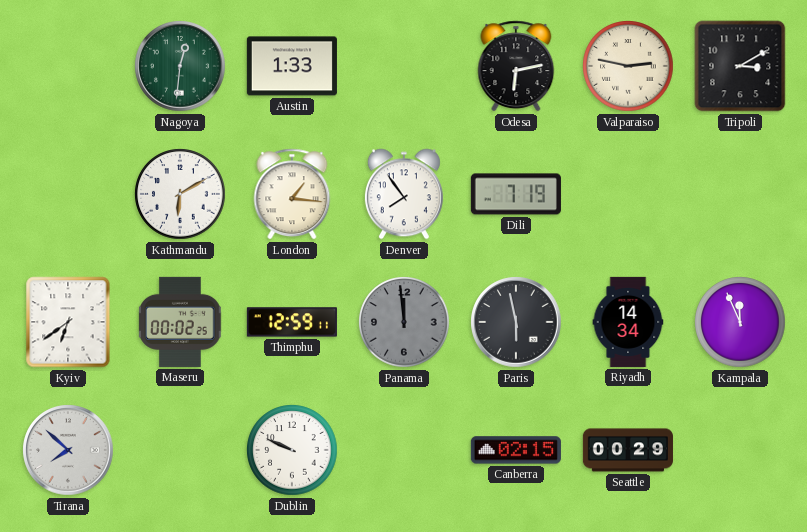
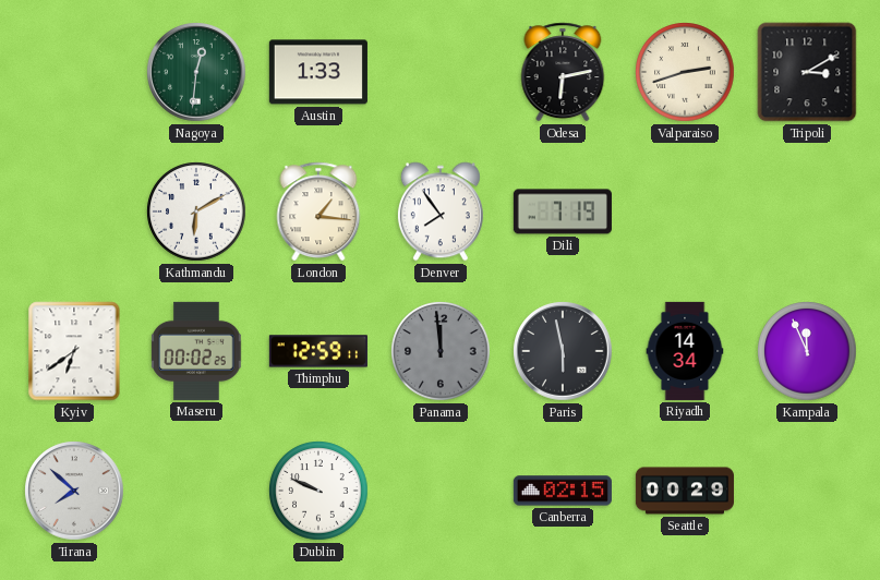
Valparaiso: 2:47 -> 2:42
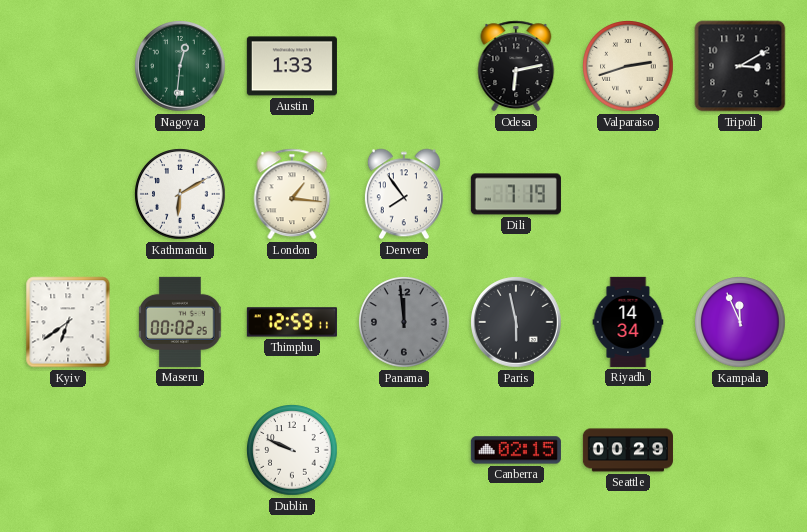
Tirana: 7:52 -> none
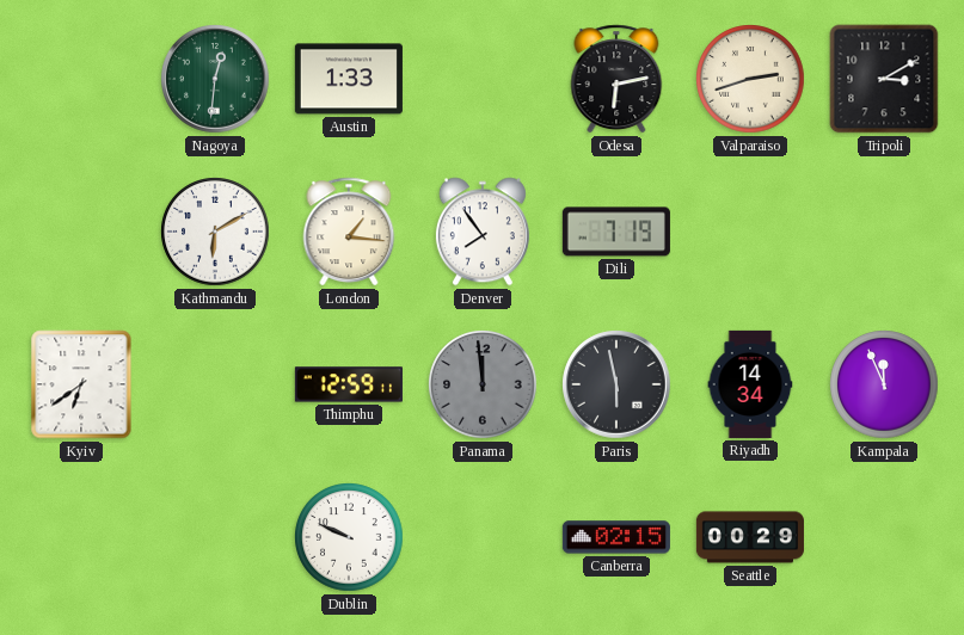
Maseru: 00:02 -> none
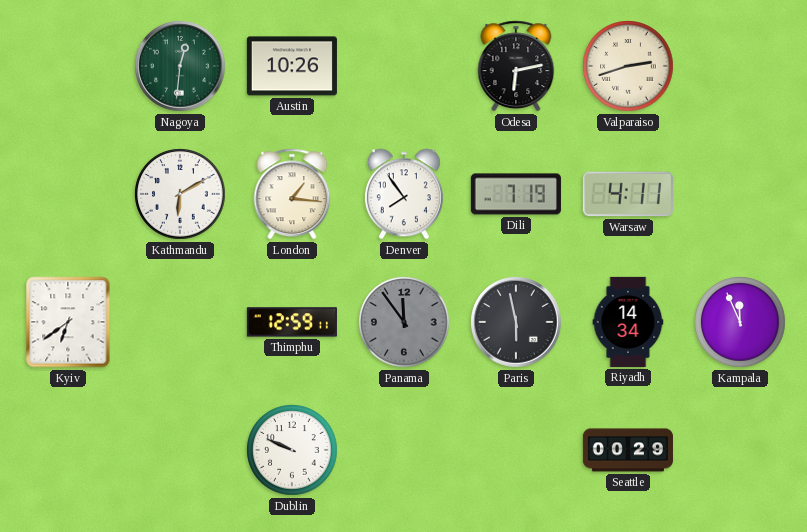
Austin: 1:33 -> 10:26
Tripoli: 3:10 -> none
Warsaw: none -> 4:11
Panama: 11:59 -> 11:54
Canberra: 02:15 -> none
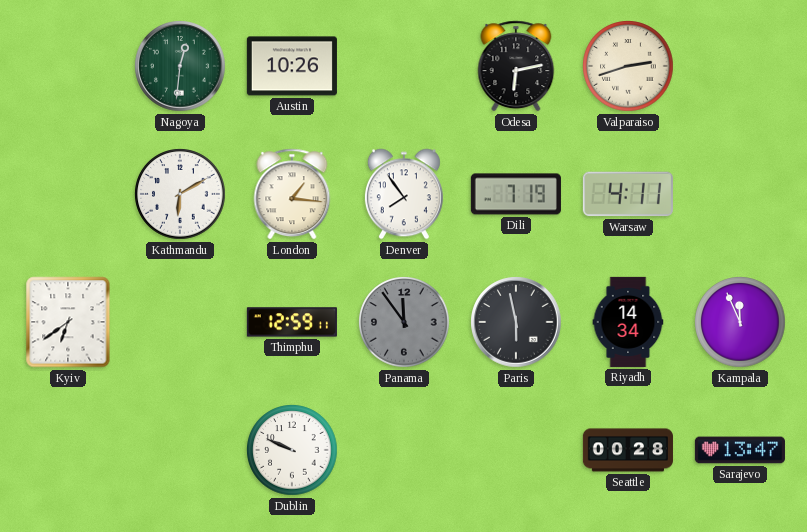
Seattle: 00:29 -> 00:28
Sarajevo: none -> 13:47
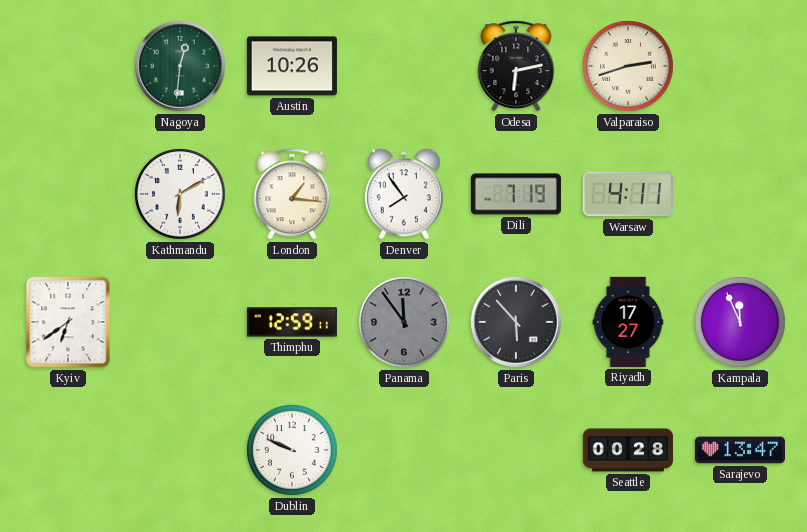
Paris: 5:58 -> 5:53
Riyadh: 14:34 -> 17:27
